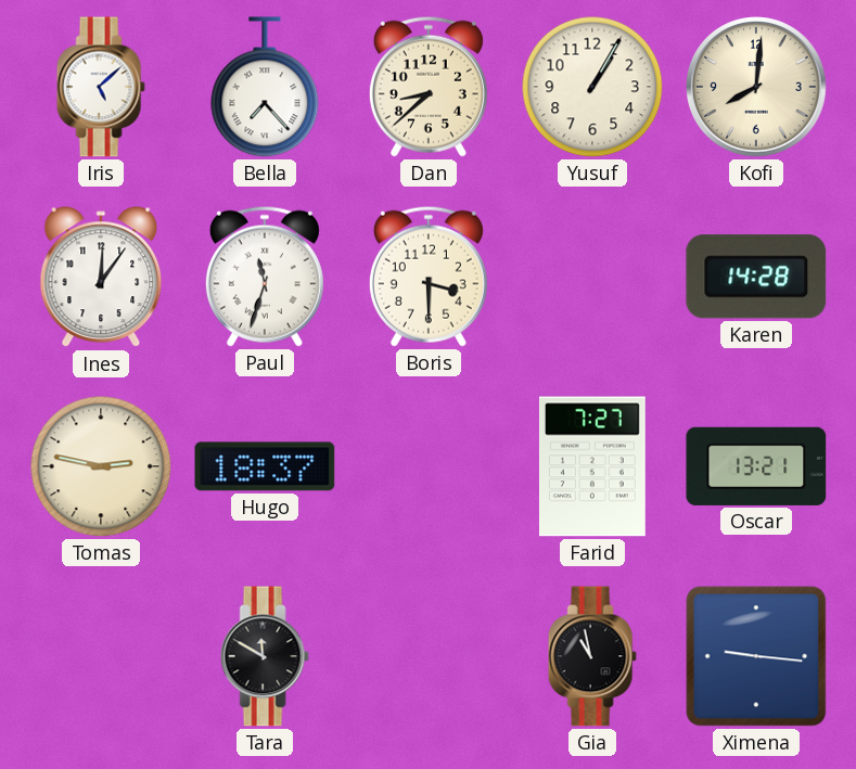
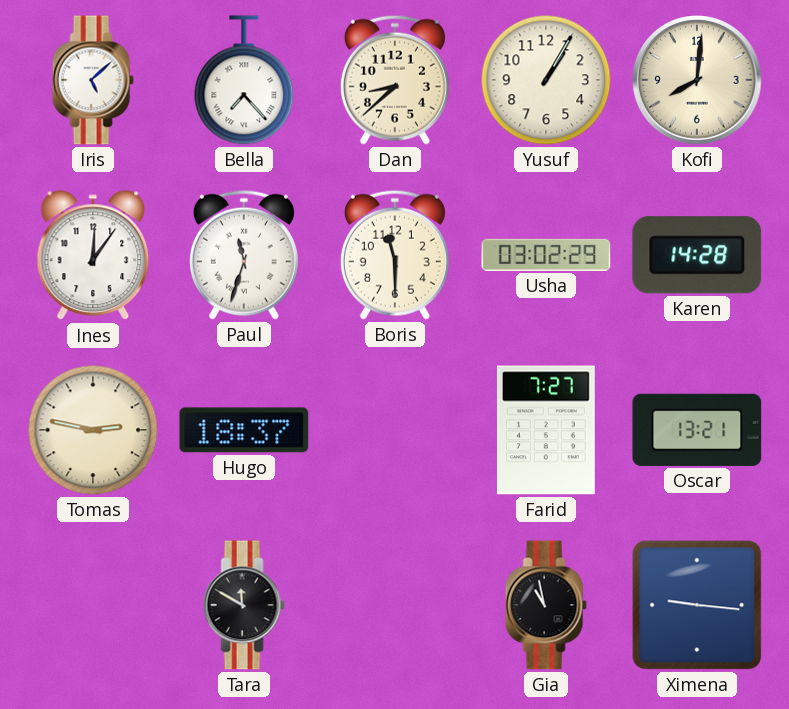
Boris: 3:30 -> 11:30
Usha: none -> 03:02
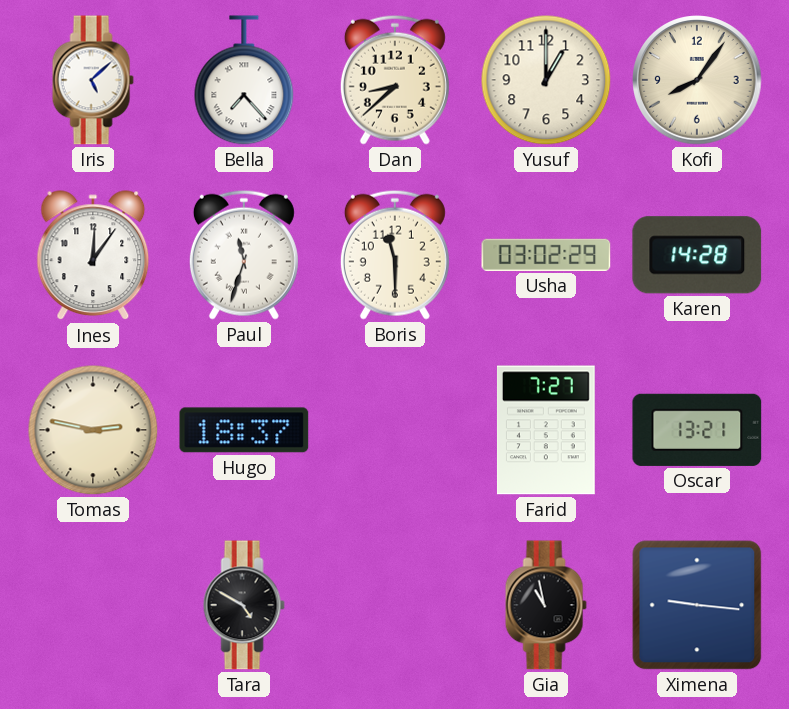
Yusuf: 1:05 -> 1:00
Kofi: 8:01 -> 8:06
Tara: 11:50 -> 4:50
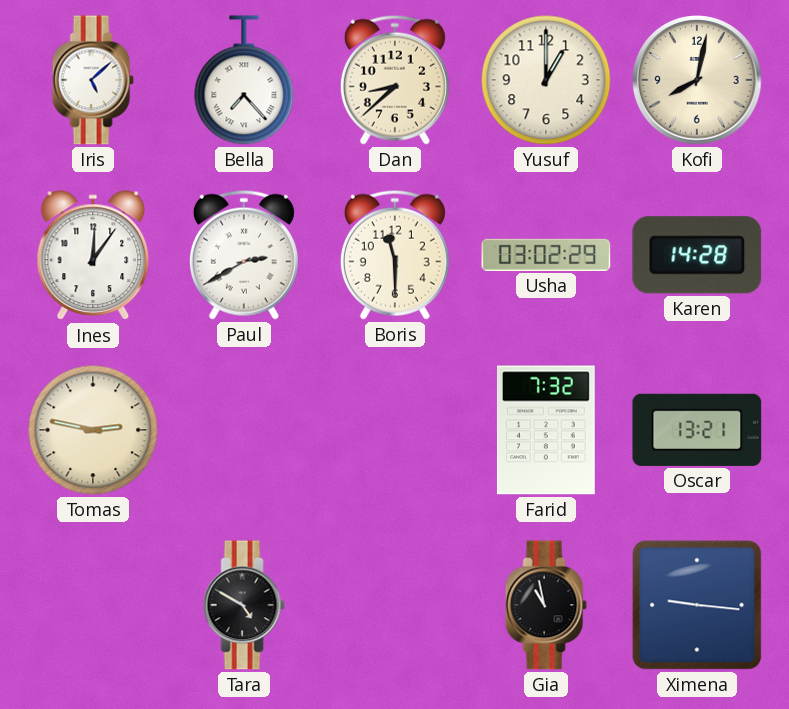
Kofi: 8:06 -> 8:02
Paul: 11:33 -> 2:40
Hugo: 18:37 -> none
Farid: 7:27 -> 7:32
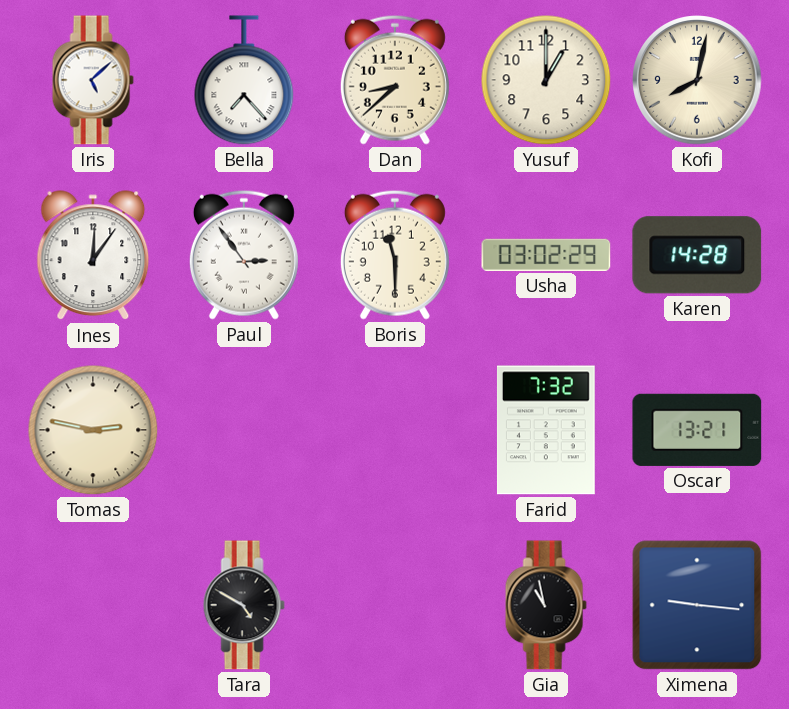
Paul: 2:40 -> 2:54
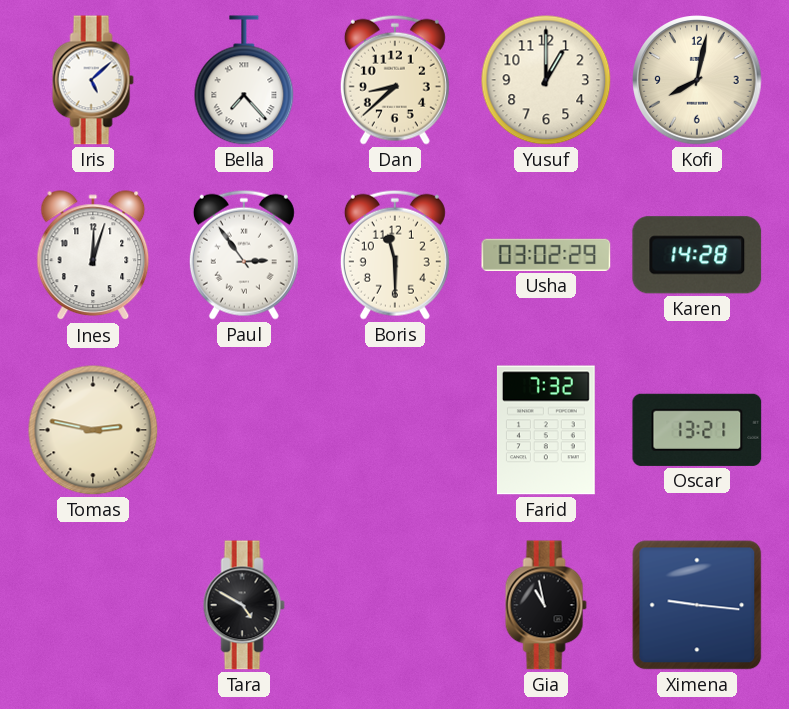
Ines: 12:06 -> 12:03
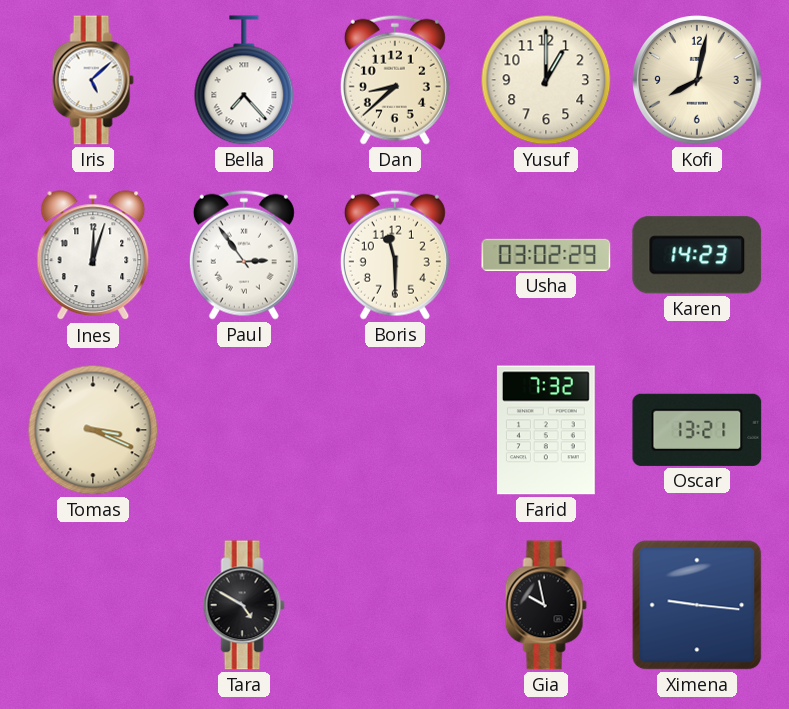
Karen: 14:28 -> 14:23
Tomas: 2:47 -> 3:19
Gia: 10:58 -> 9:58
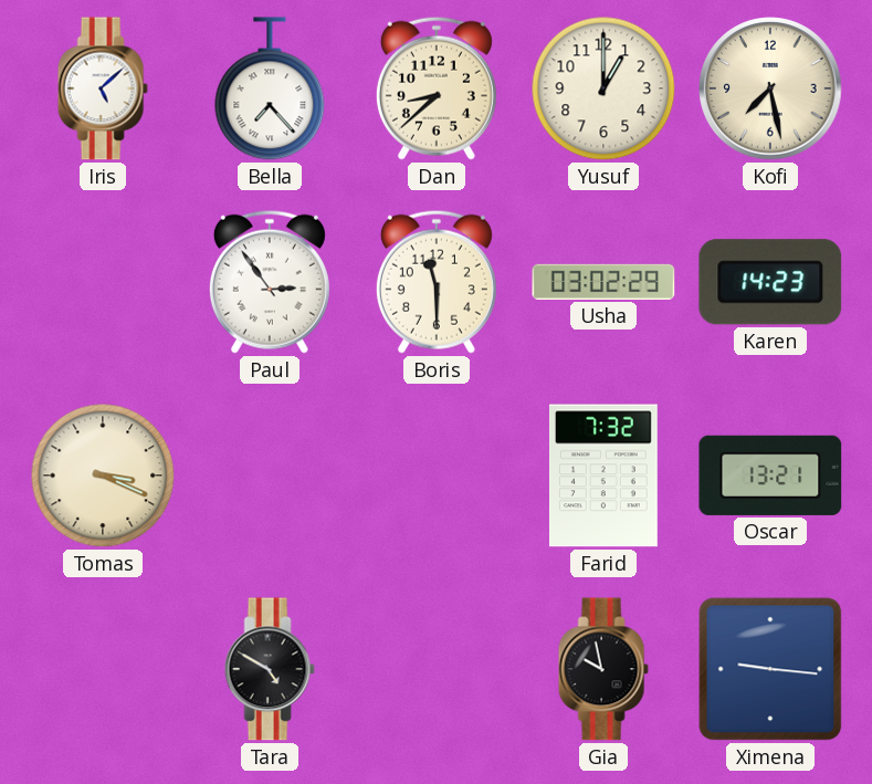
Kofi: 8:02 -> 7:28
Ines: 12:03 -> none
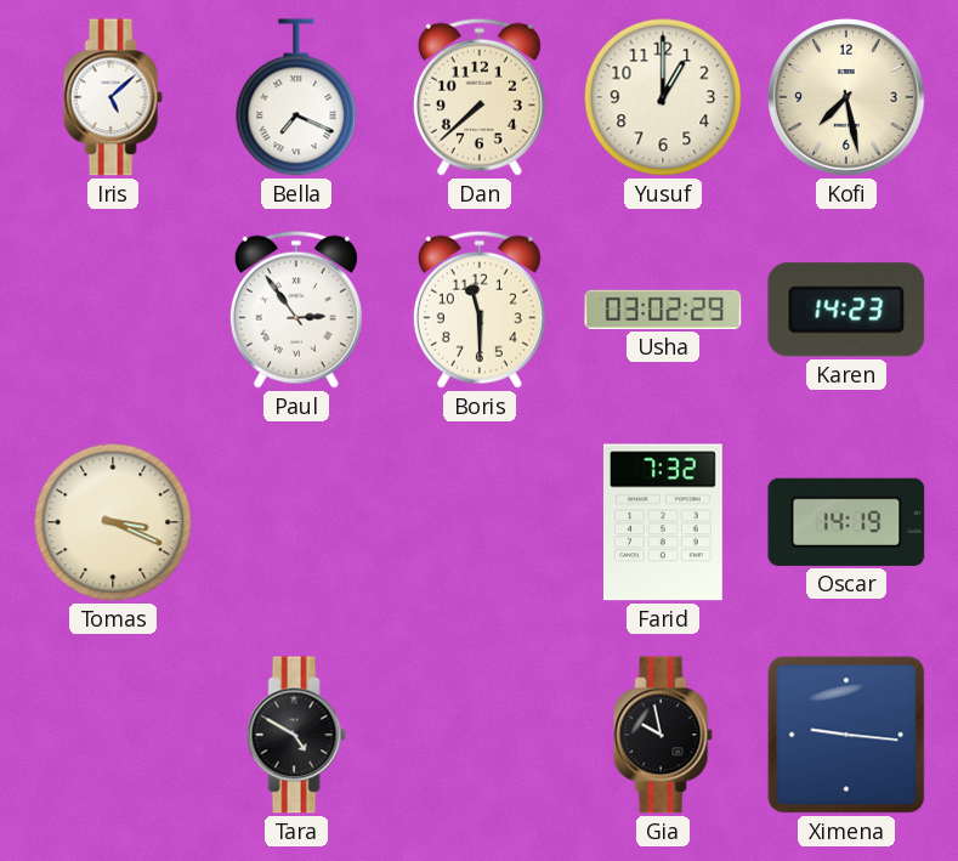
Bella: 7:23 -> 7:19
Dan: 8:38 -> 7:38
Oscar: 13:21 -> 14:19
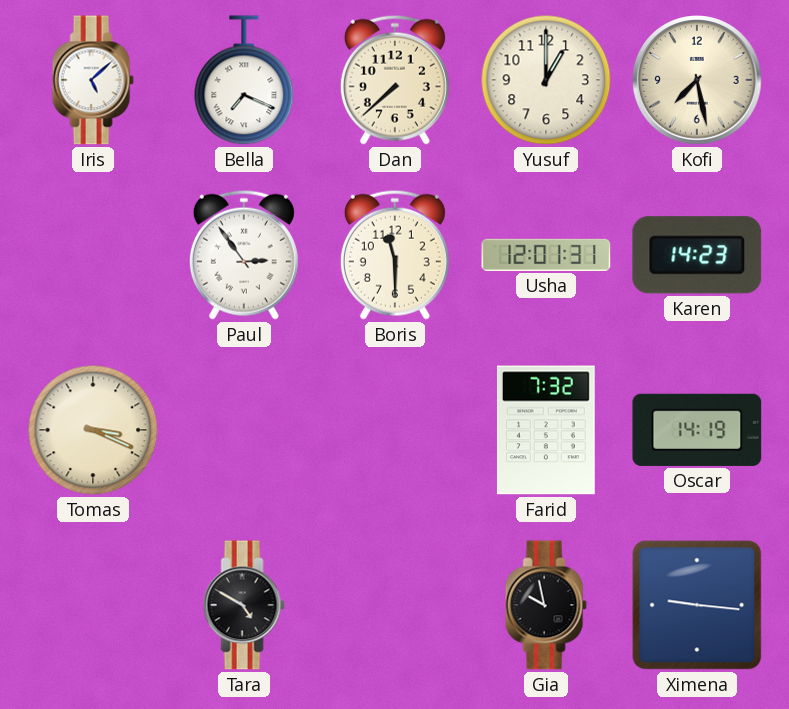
Usha: 03:02 -> 12:01
